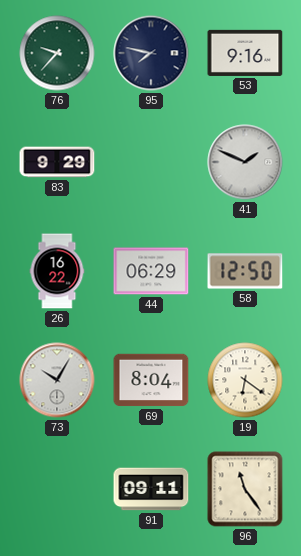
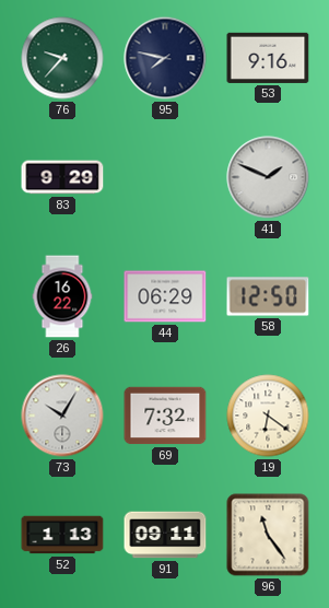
69: 8:04 -> 7:32
52: none -> 1:13
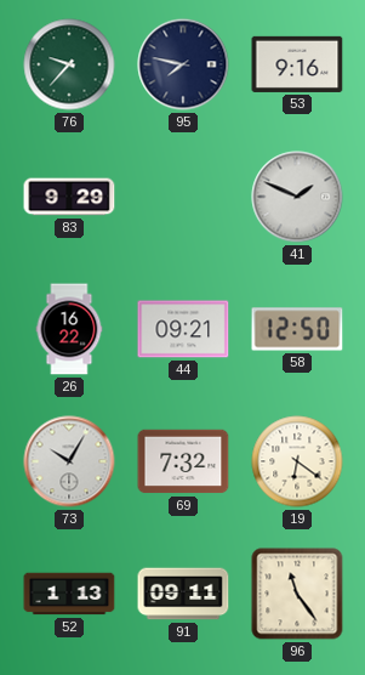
44: 06:29 -> 09:21
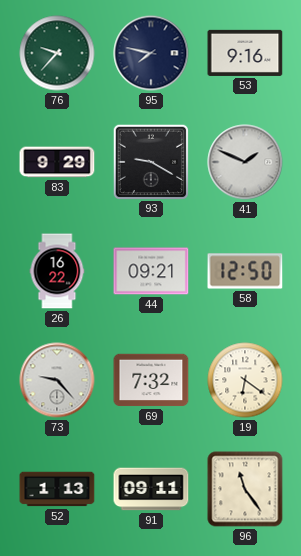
93: none -> 9:20
73: 10:05 -> 9:23
